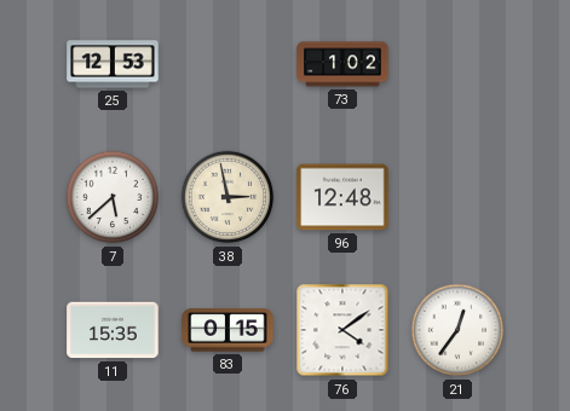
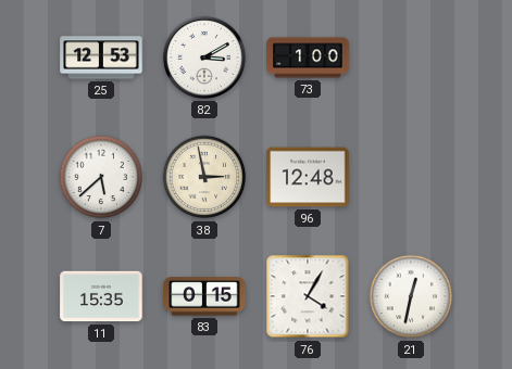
82: none -> 3:10
73: 1:02 -> 1:00
76: 4:09 -> 4:05
21: 12:36 -> 12:32
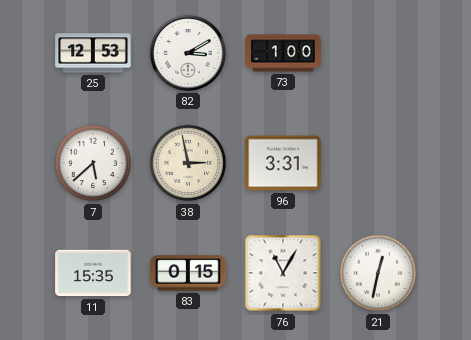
96: 12:48 -> 3:31
76: 4:05 -> 11:05
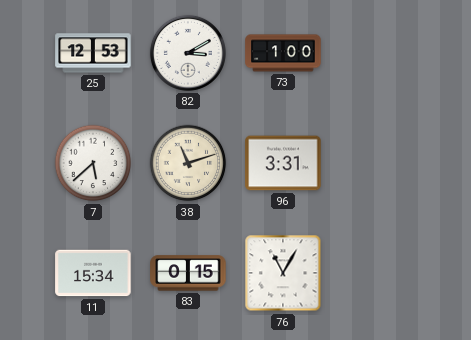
38: 2:58 -> 11:12
11: 15:35 -> 15:34
21: 12:32 -> none
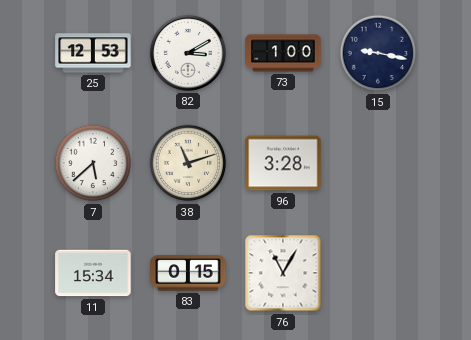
15: none -> 9:17
96: 3:31 -> 3:28
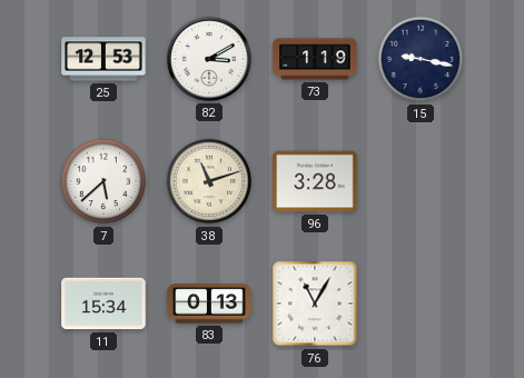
73: 1:00 -> 1:19
83: 0:15 -> 0:13
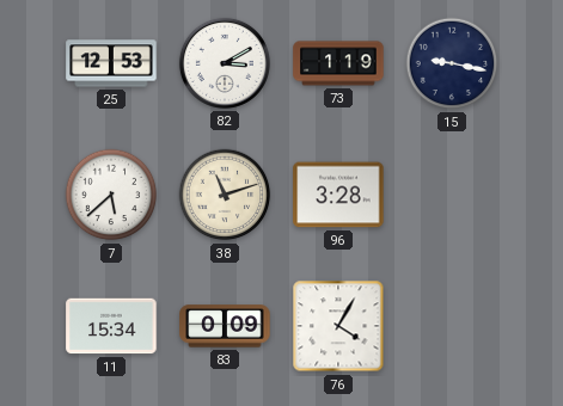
83: 0:13 -> 0:09
76: 11:05 -> 4:05
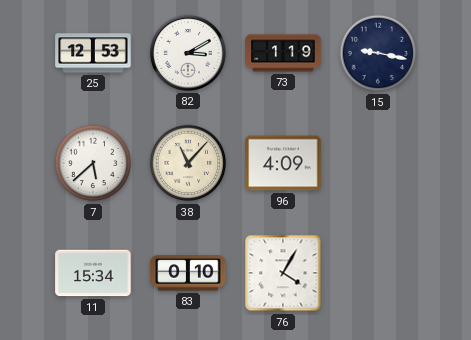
38: 11:12 -> 11:07
96: 3:28 -> 4:09
83: 0:09 -> 0:10
